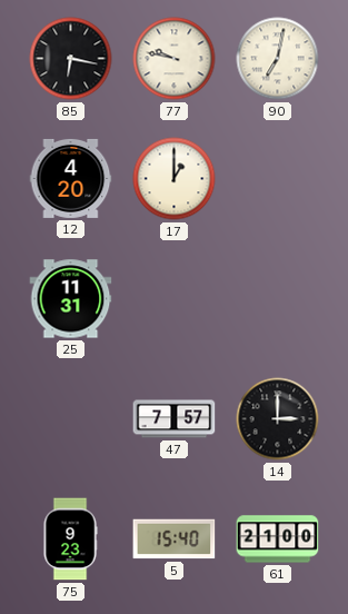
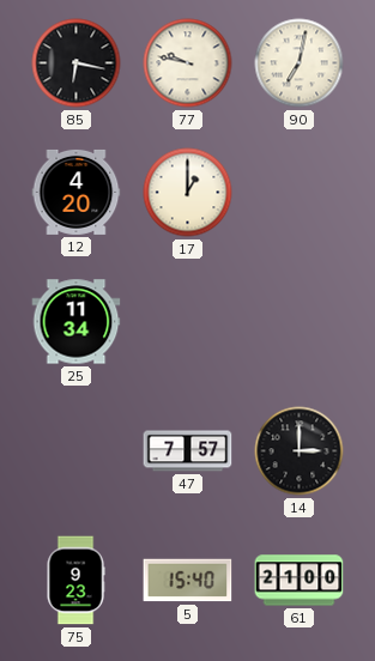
25: 11:31 -> 11:34
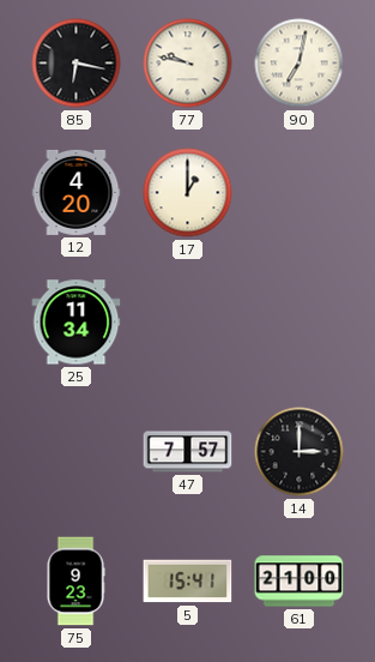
5: 15:40 -> 15:41
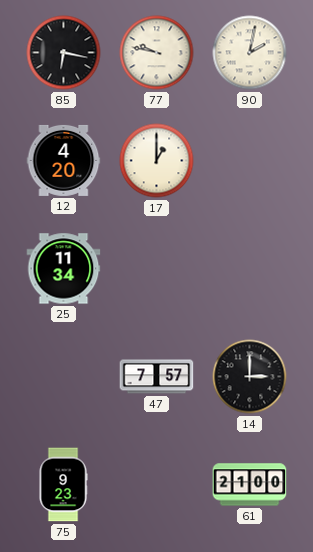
90: 7:02 -> 2:02
5: 15:41 -> none
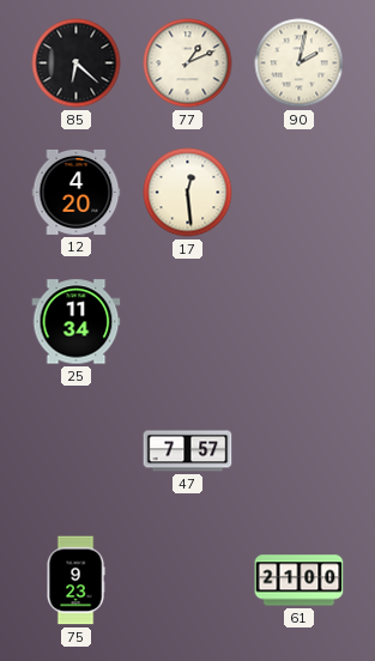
85: 6:17 -> 6:22
77: 9:47 -> 1:11
17: 1:00 -> 12:29
14: 3:00 -> none
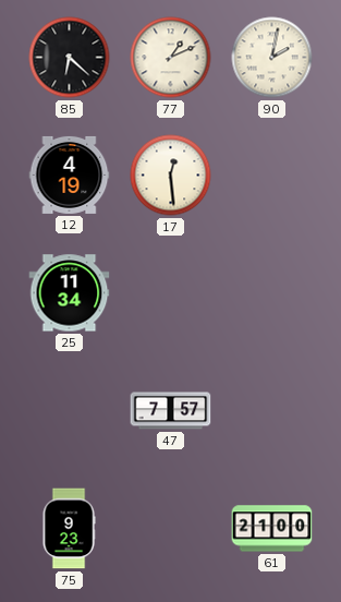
12: 4:20 -> 4:19
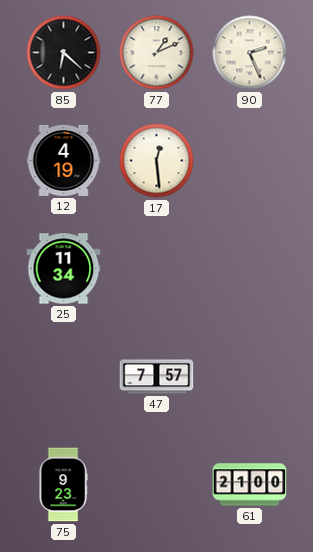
90: 2:02 -> 2:26
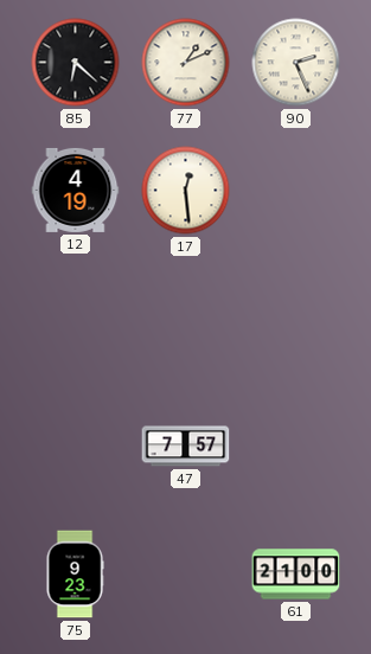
25: 11:34 -> none
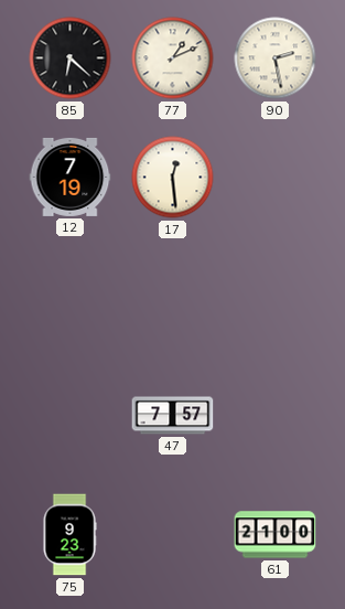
90: 2:26 -> 2:28
12: 4:19 -> 7:19
